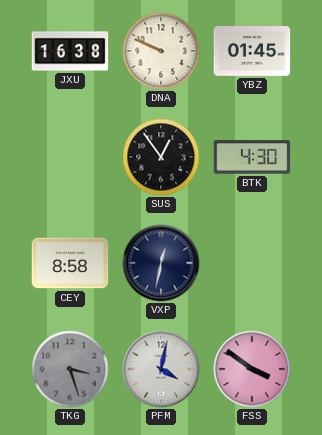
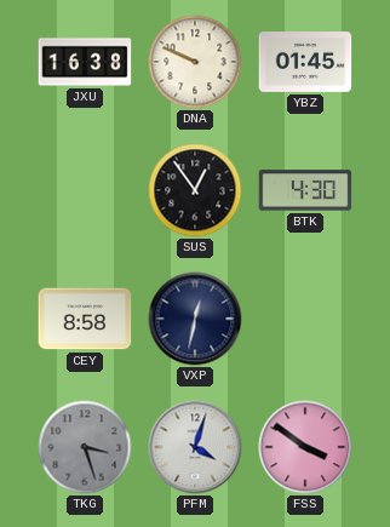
PFM: 4:02 -> 4:03
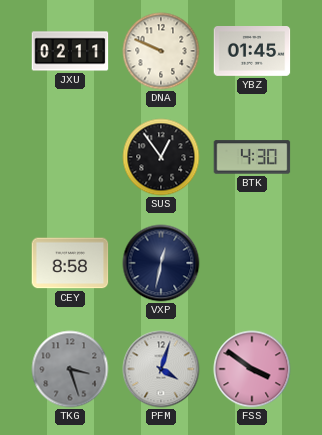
JXU: 16:38 -> 02:11
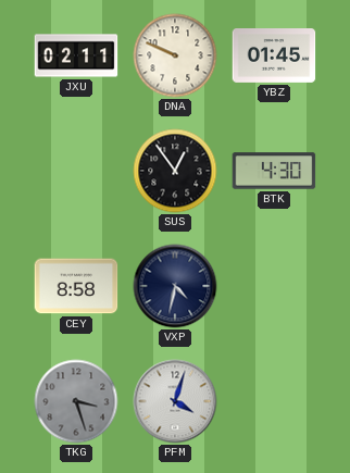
VXP: 12:32 -> 4:32
FSS: 3:51 -> none
